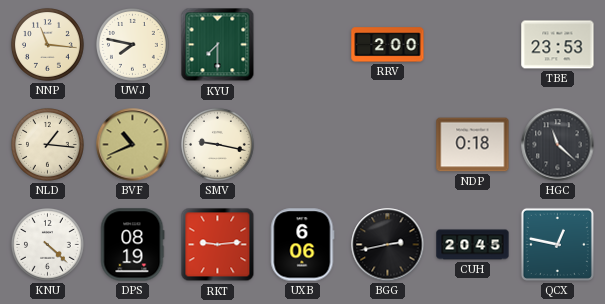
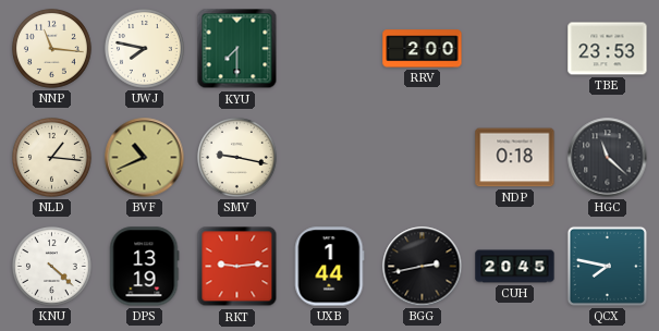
DPS: 08:19 -> 13:19
UXB: 6:06 -> 1:44
QCX: 12:47 -> 7:47
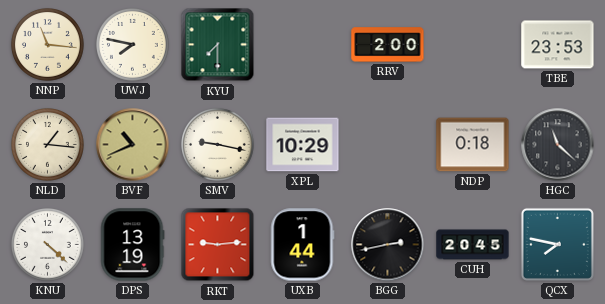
XPL: none -> 10:29
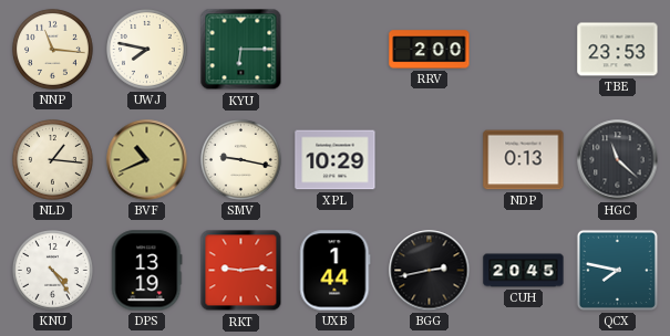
KYU: 7:30 -> 6:15
NDP: 0:18 -> 0:13
KNU: 4:22 -> 4:24
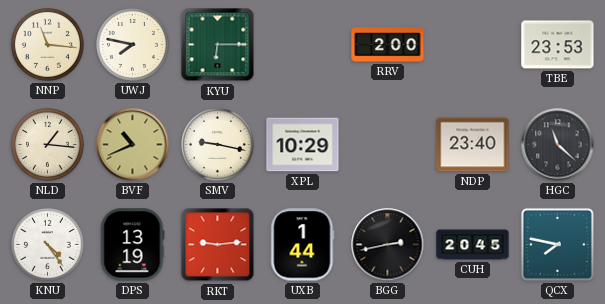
NDP: 0:13 -> 23:40
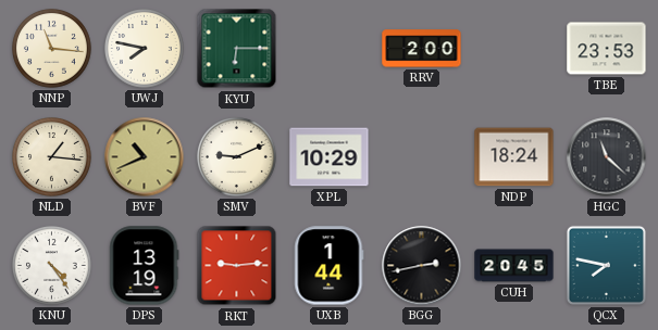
SMV: 9:17 -> 9:11
NDP: 23:40 -> 18:24
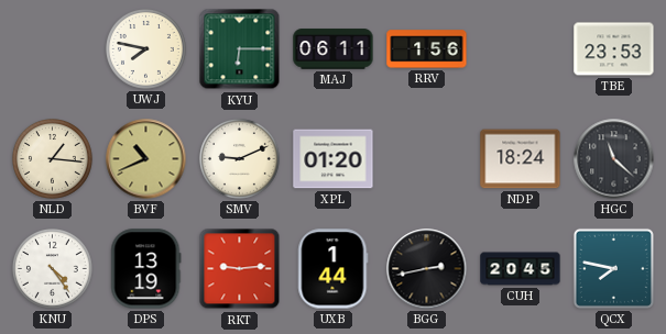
NNP: 11:16 -> none
MAJ: none -> 06:11
RRV: 2:00 -> 1:56
XPL: 10:29 -> 01:20
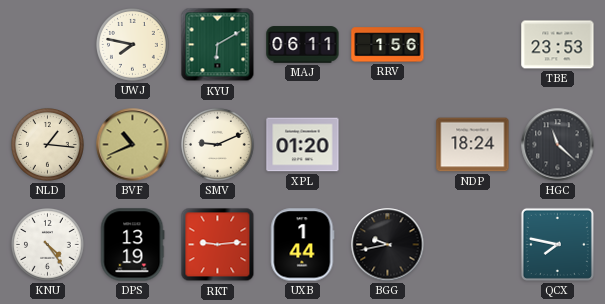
KYU: 6:15 -> 6:10
BGG: 2:43 -> 9:43
CUH: 20:45 -> none
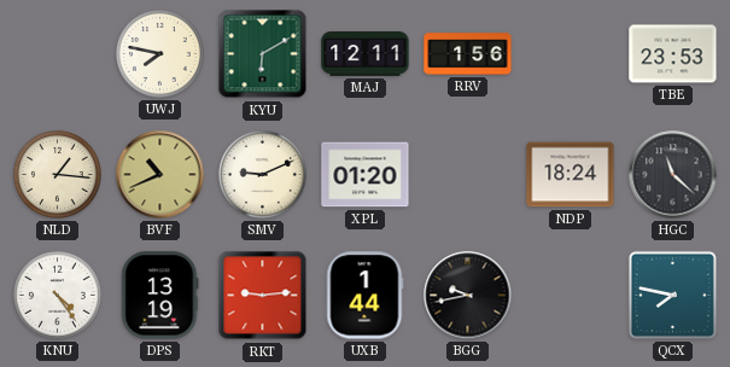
MAJ: 06:11 -> 12:11
